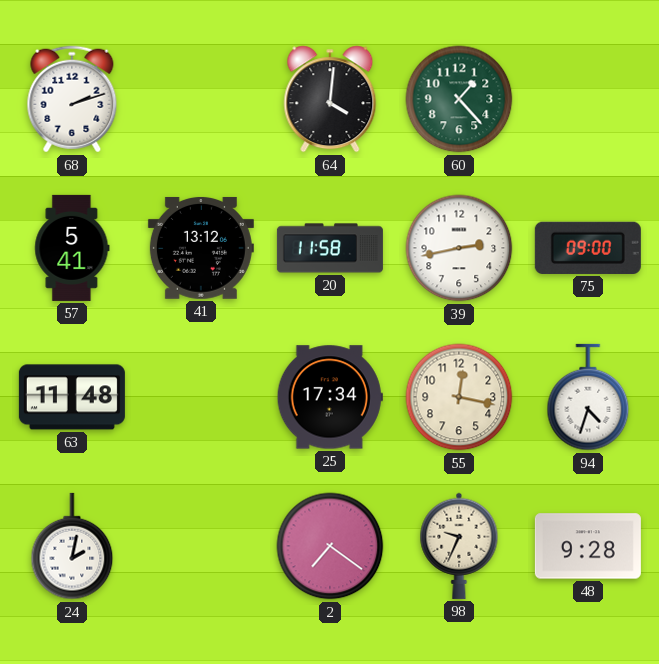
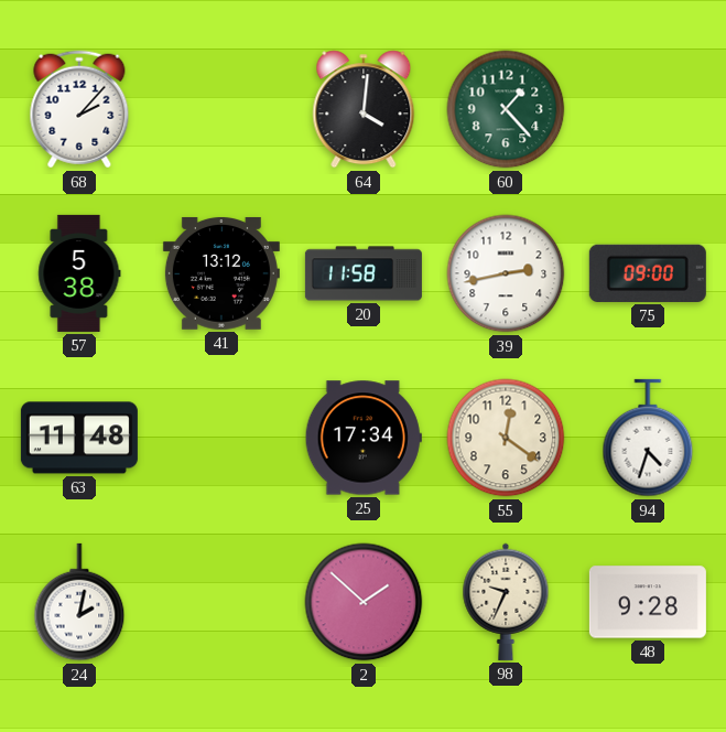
68: 2:12 -> 2:07
57: 5:41 -> 5:38
55: 12:17 -> 12:21
2: 7:21 -> 1:52
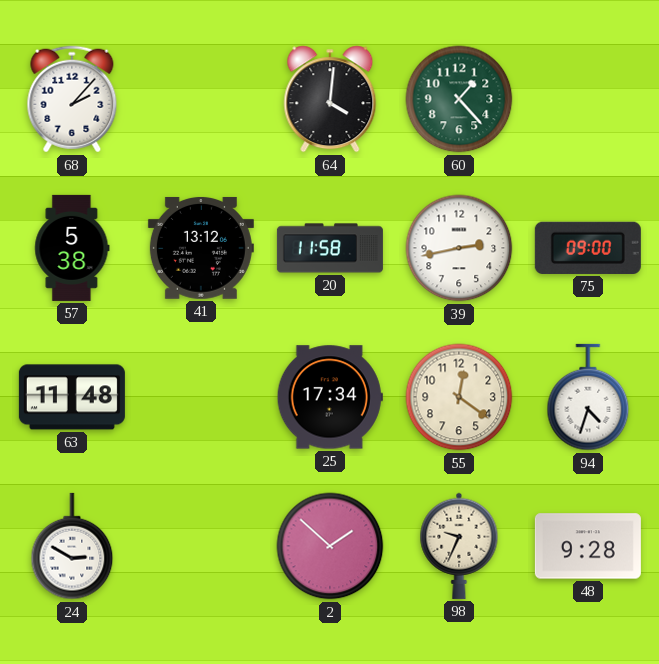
24: 2:02 -> 2:50
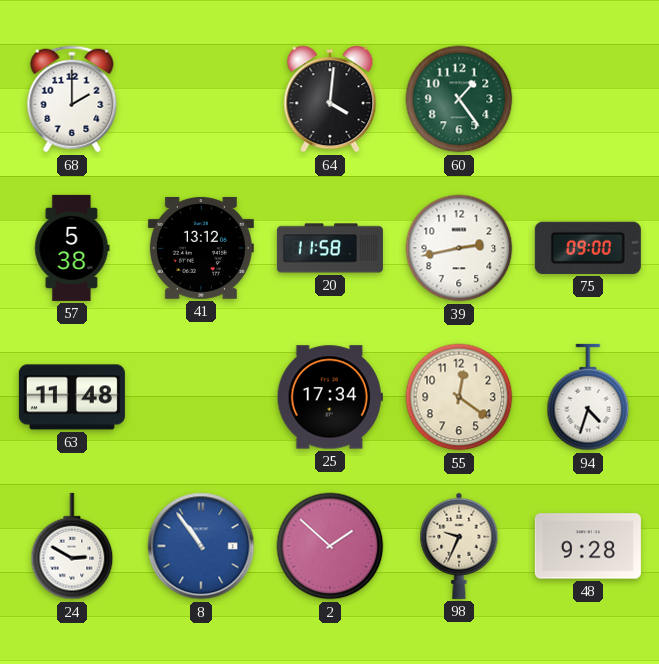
68: 2:07 -> 2:00
60: 1:23 -> 1:24
8: none -> 10:54
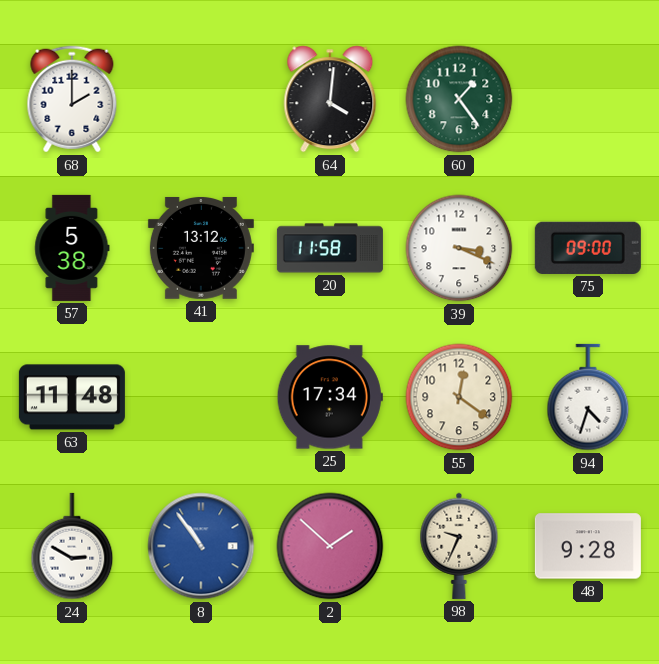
39: 2:43 -> 3:19
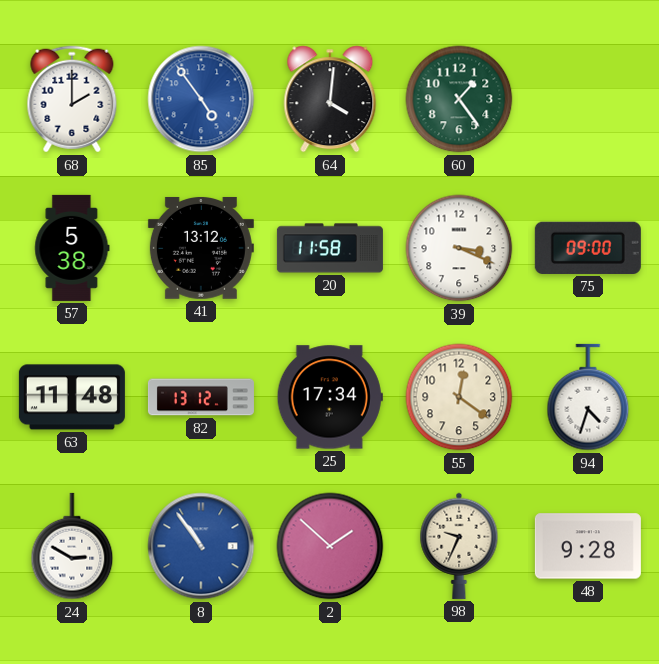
85: none -> 4:54
82: none -> 13:12
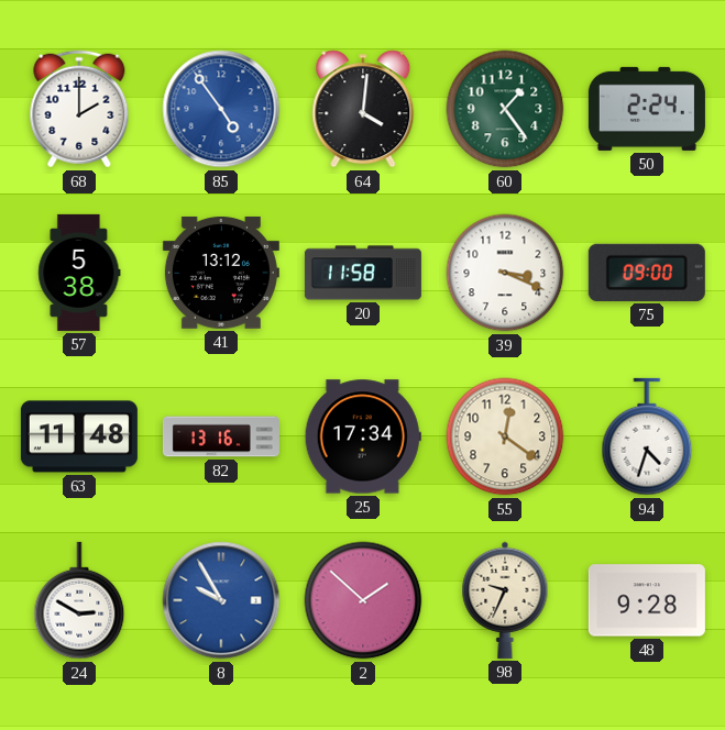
50: none -> 2:24
82: 13:12 -> 13:16
8: 10:54 -> 9:55
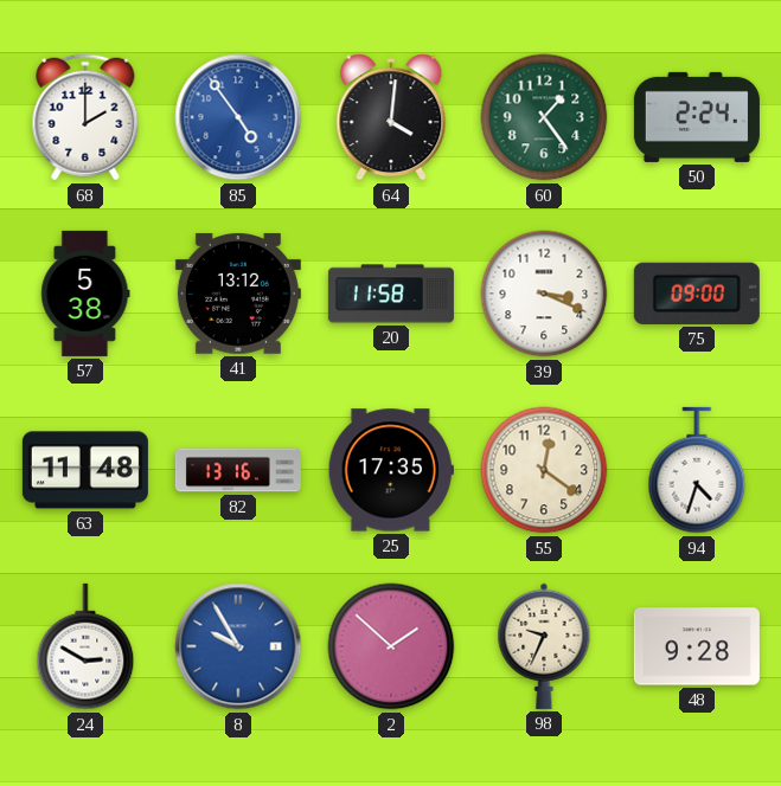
25: 17:34 -> 17:35
